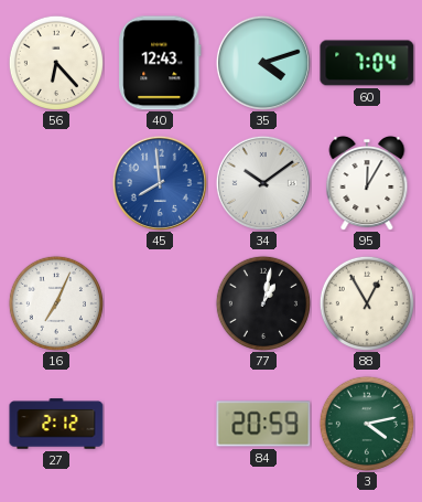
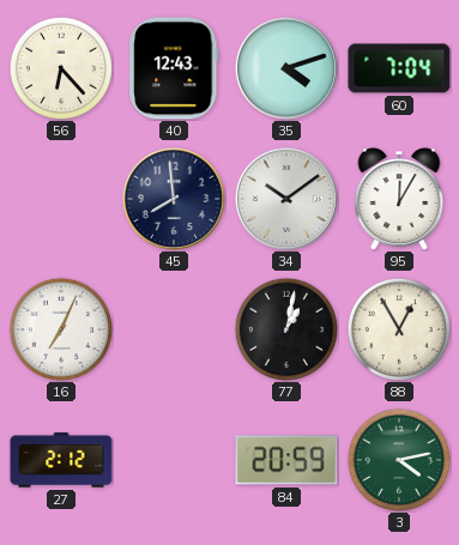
45 dial: blue -> navy
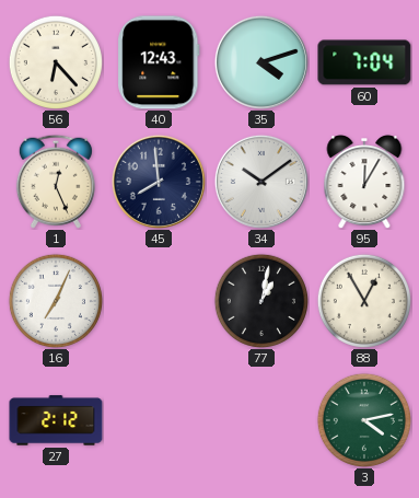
1: none -> 12:26
84: 20:59 -> none
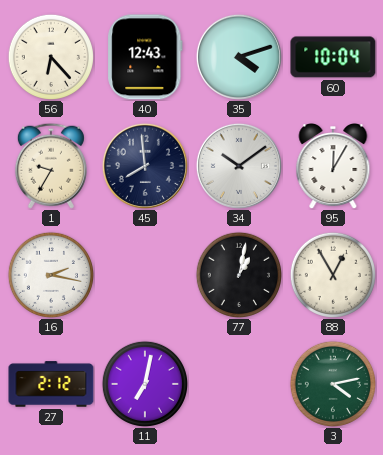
60: 7:04 -> 10:04
1: 12:26 -> 9:35
16: 7:04 -> 2:17
11: none -> 7:02
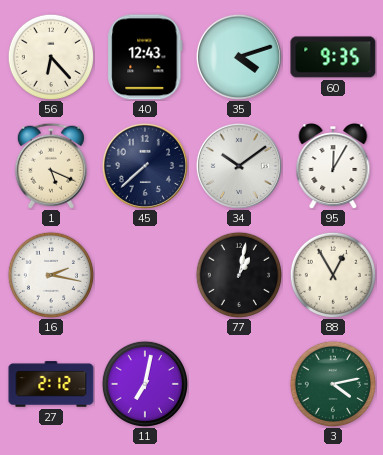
60: 10:04 -> 9:35
1: 9:35 -> 5:19
45: 7:59 -> 7:38
